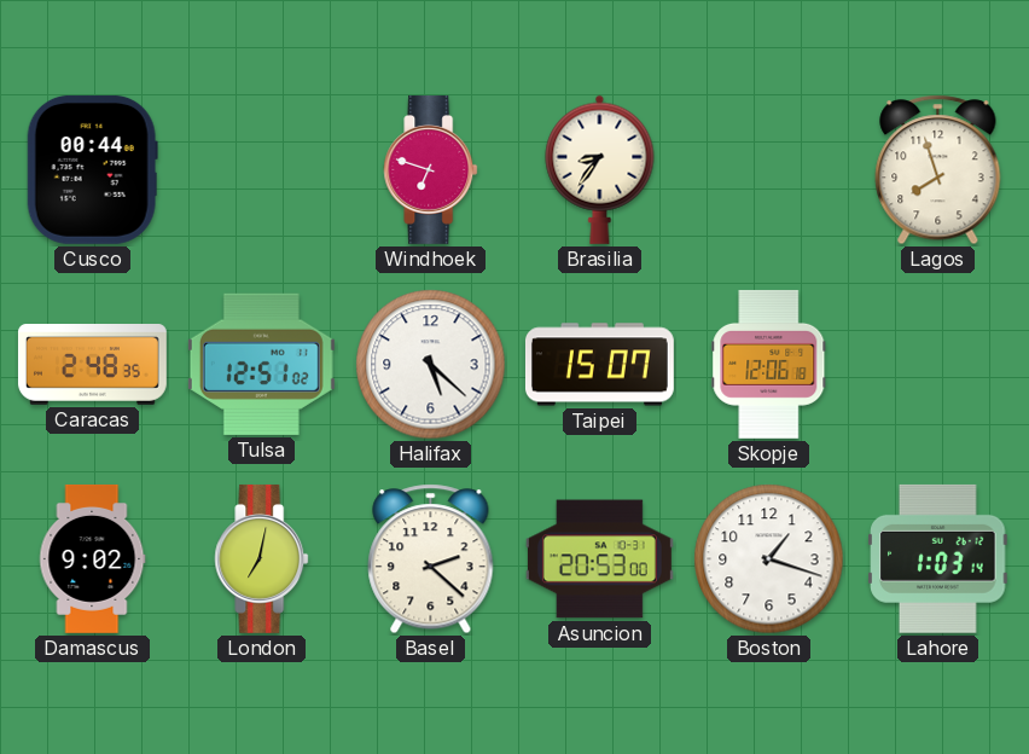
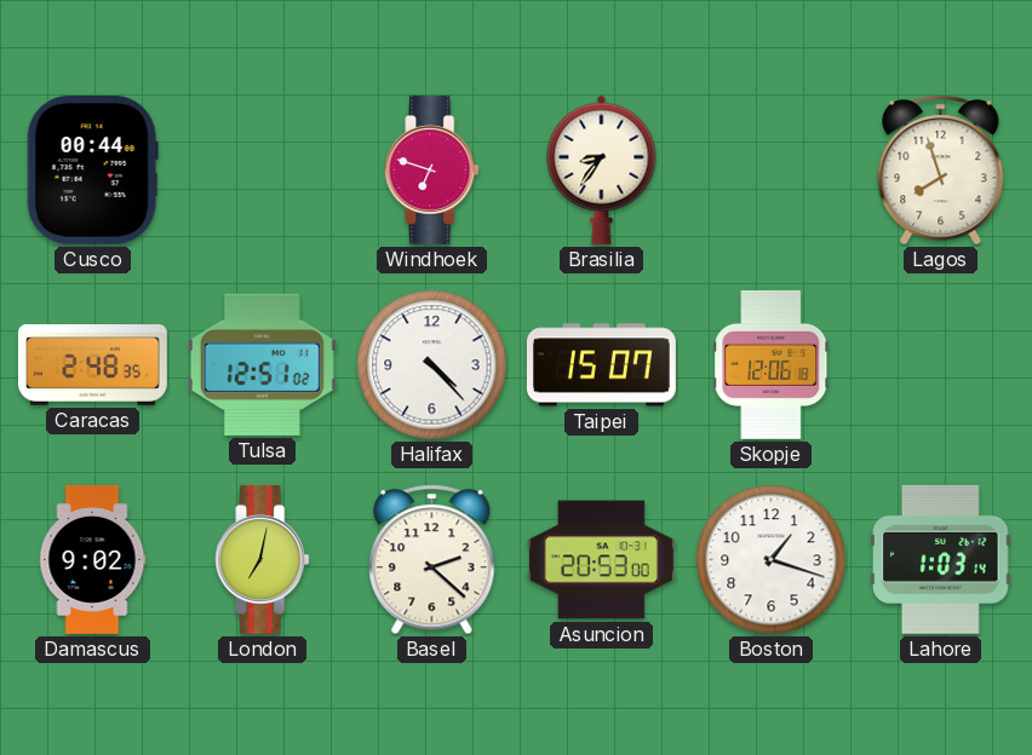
Halifax: 5:22 -> 4:23
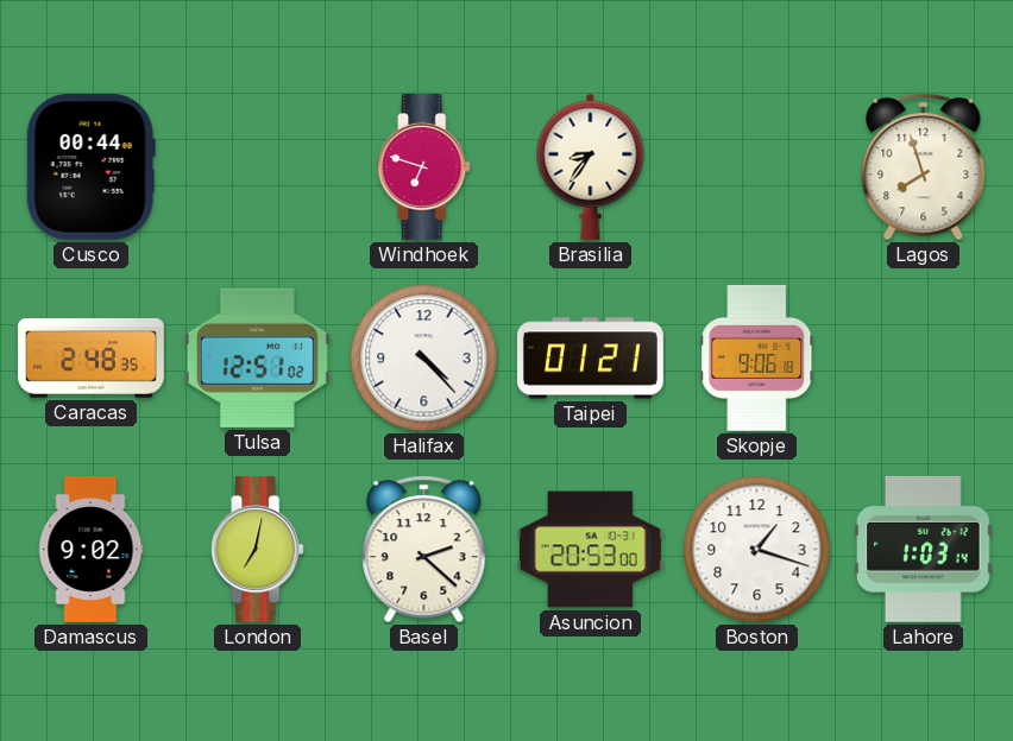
Taipei: 15:07 -> 01:21
Skopje: 12:06 -> 9:06
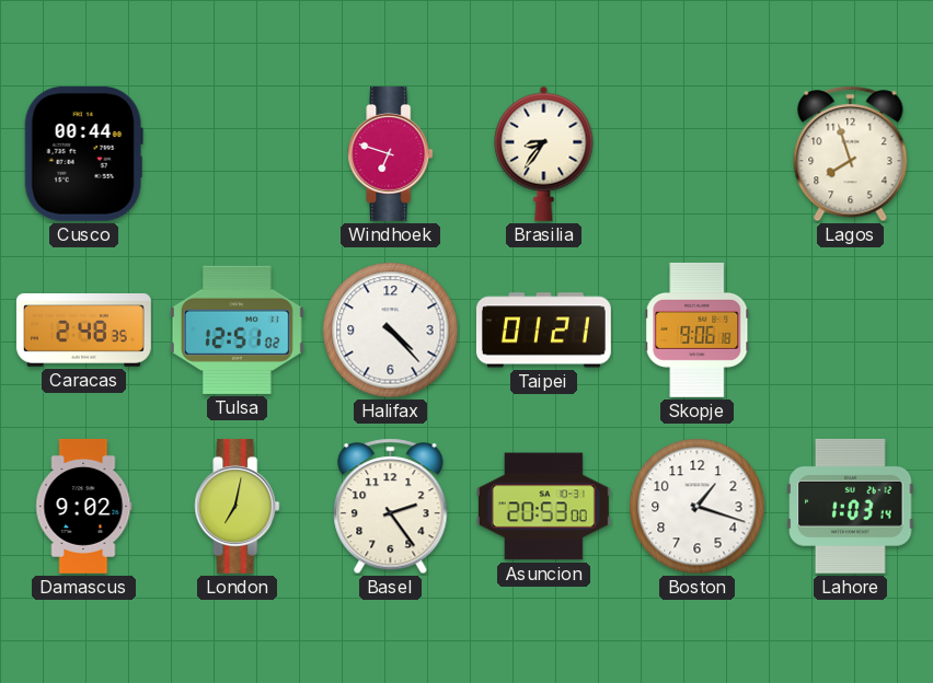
Basel: 2:22 -> 2:24
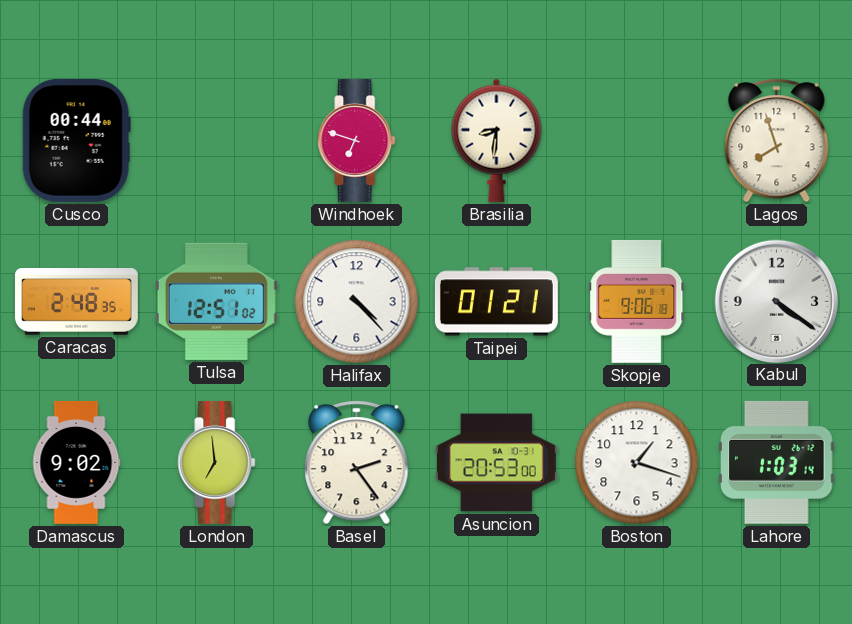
Brasilia: 8:36 -> 8:31
Kabul: none -> 4:21
London: 7:02 -> 6:59
